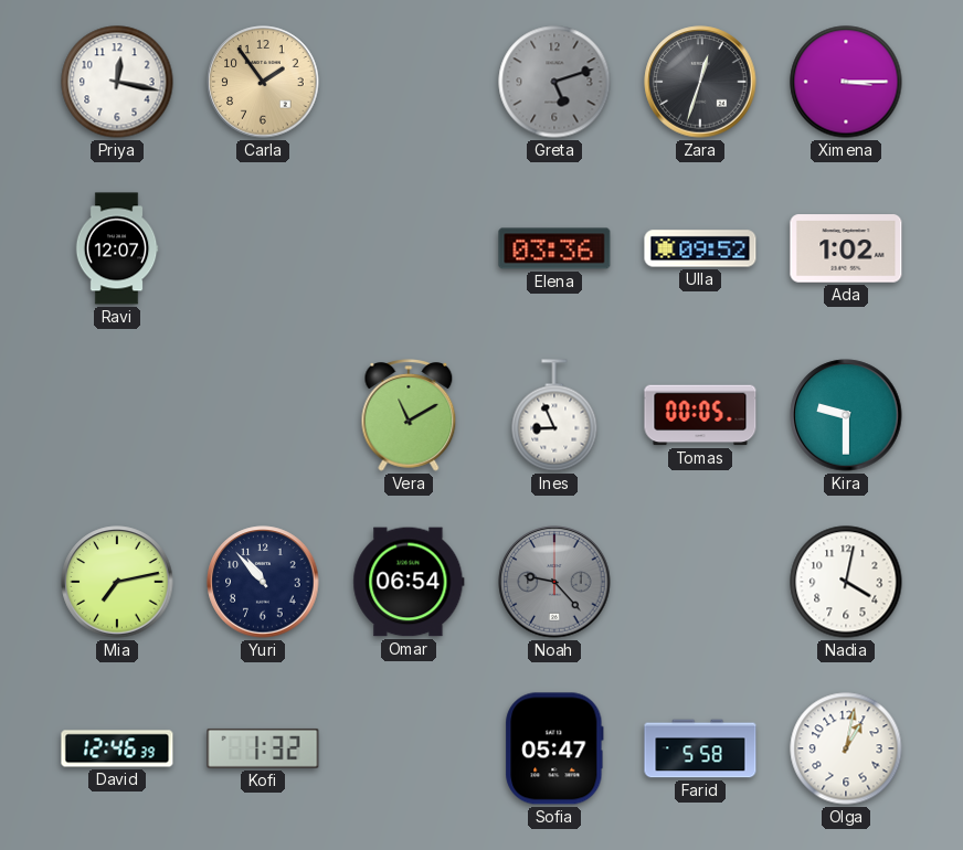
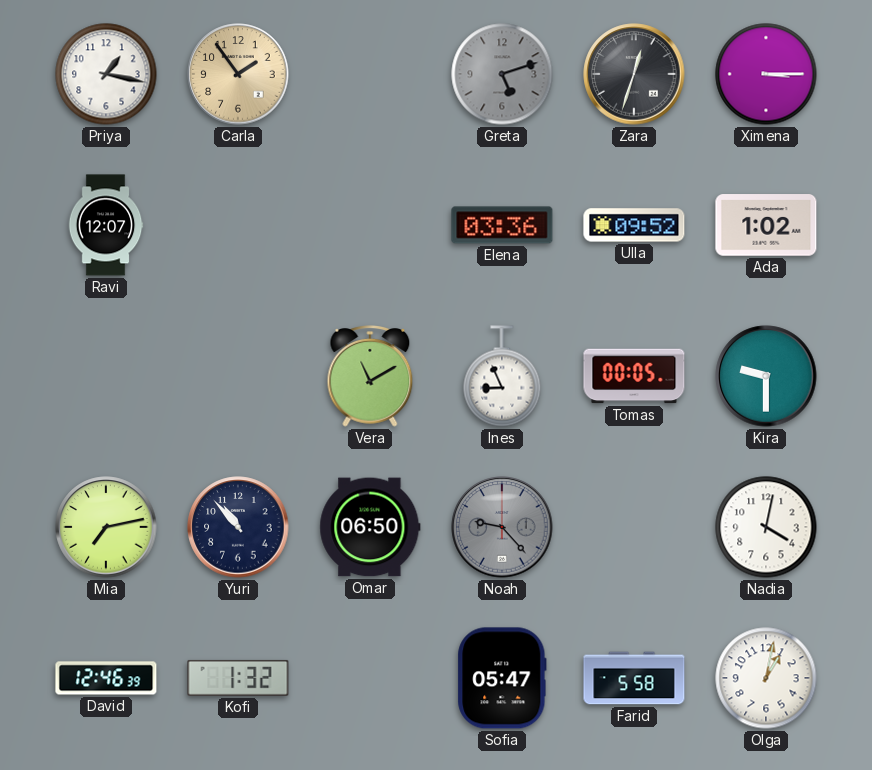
Priya: 12:17 -> 1:17
Omar: 06:54 -> 06:50
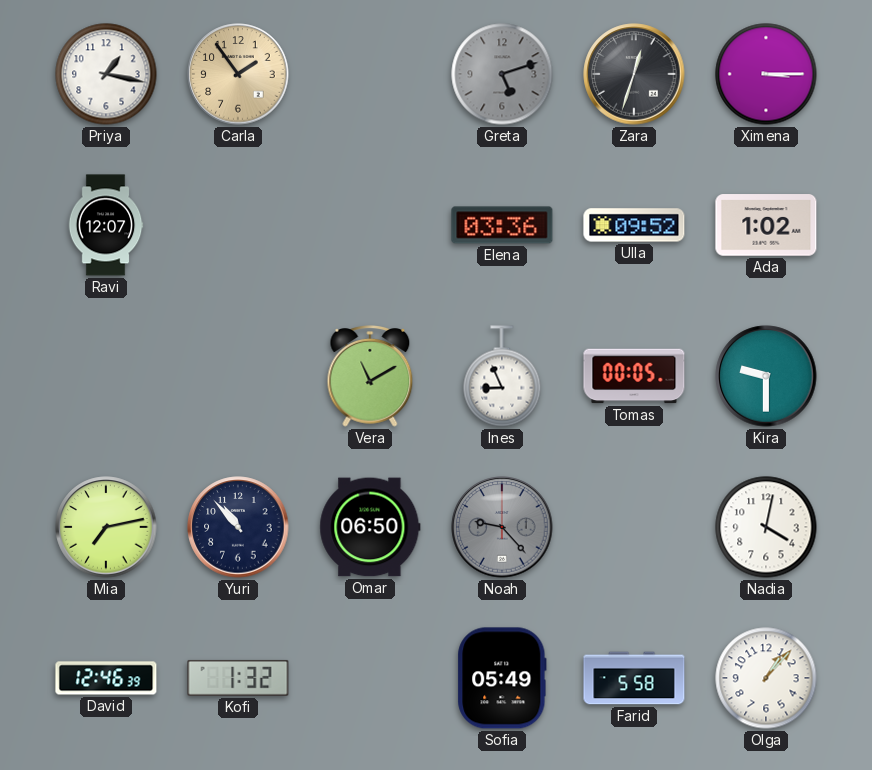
Sofia: 05:47 -> 05:49
Olga: 1:02 -> 1:07
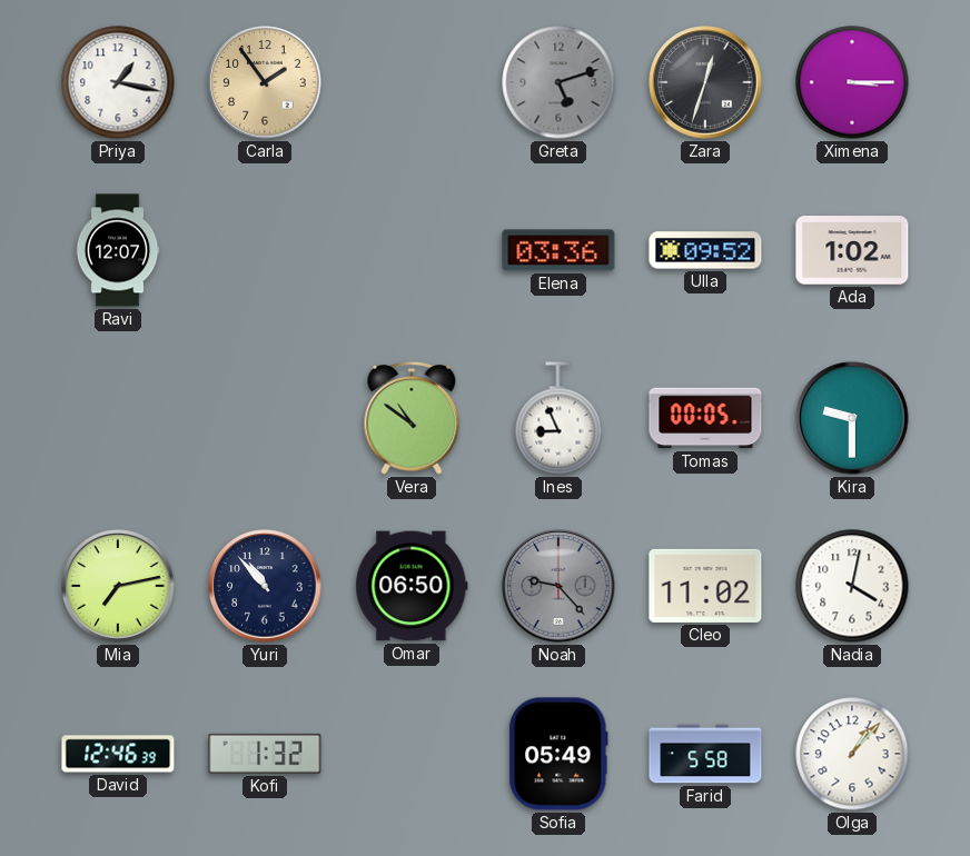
Vera: 11:10 -> 10:51
Cleo: none -> 11:02
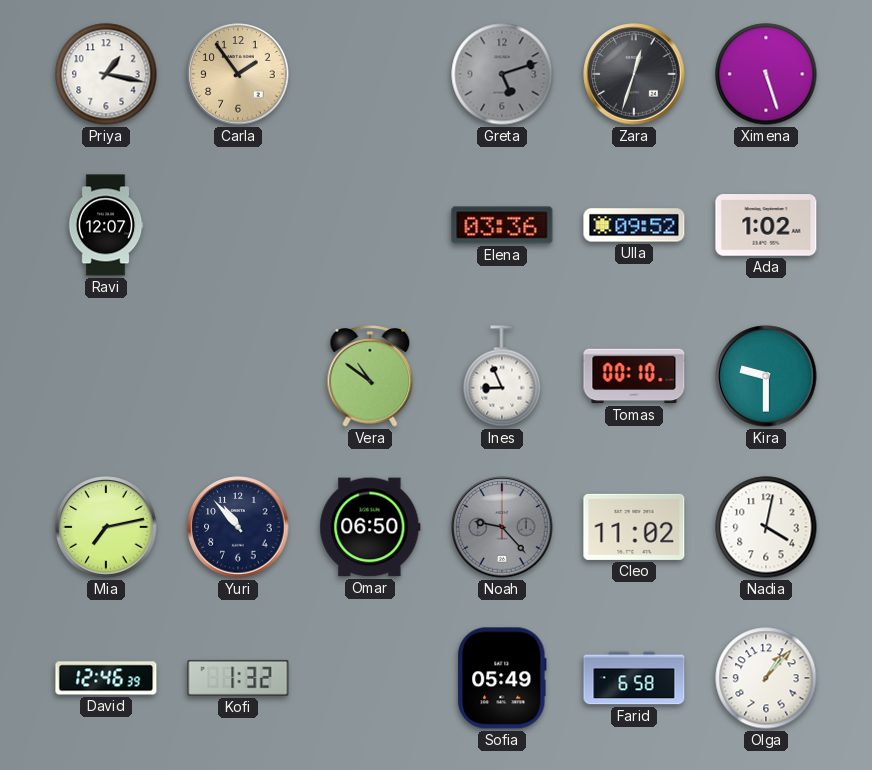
Ximena: 3:15 -> 5:27
Tomas: 00:05 -> 00:10
Farid: 5:58 -> 6:58
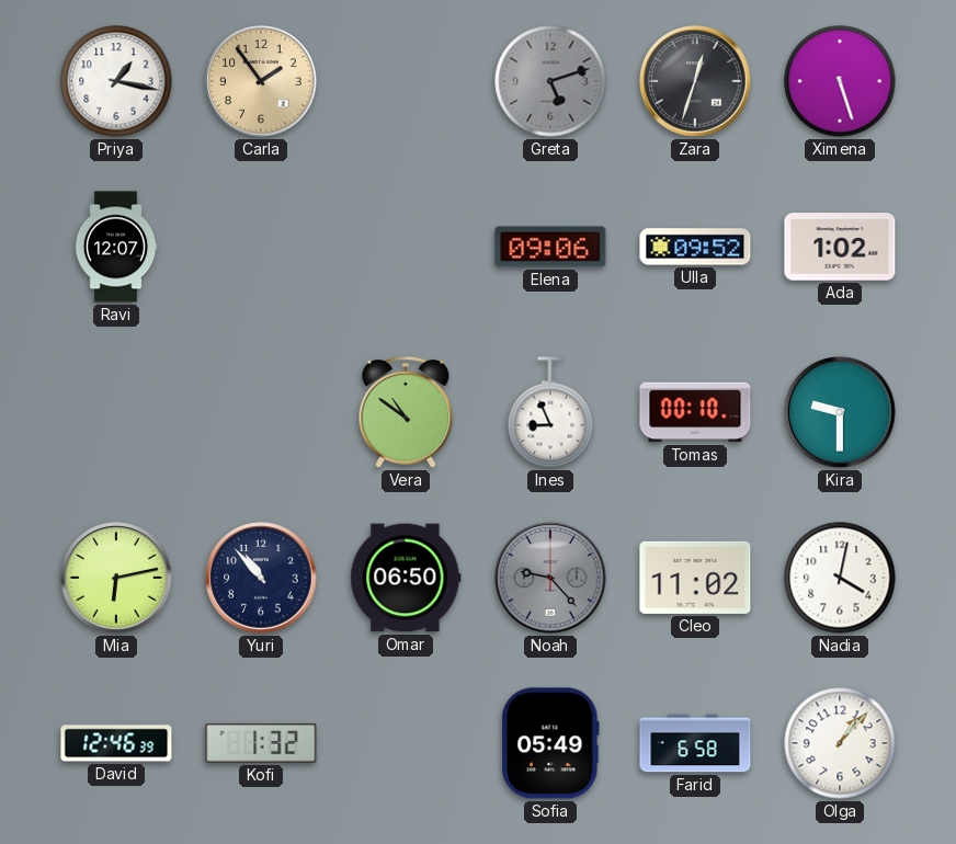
Elena: 03:36 -> 09:06
Mia: 7:13 -> 6:13
